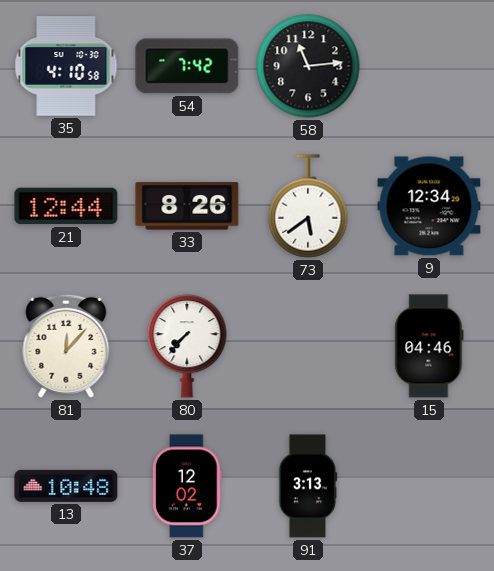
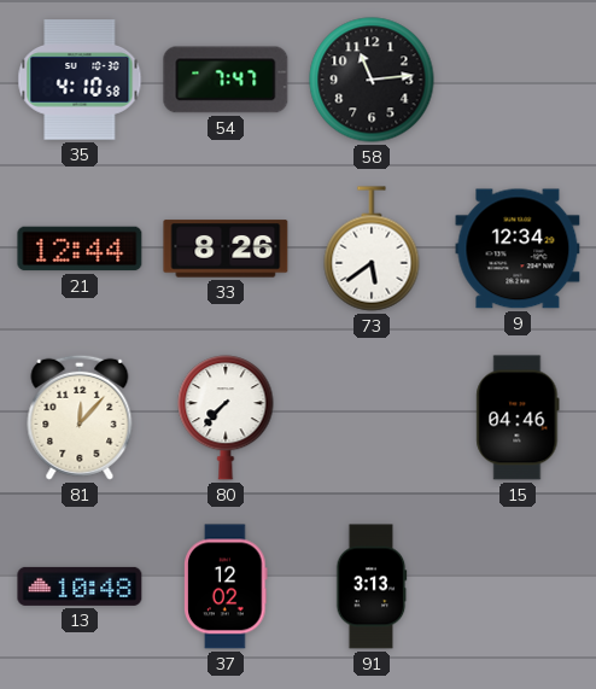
54: 7:42 -> 7:47
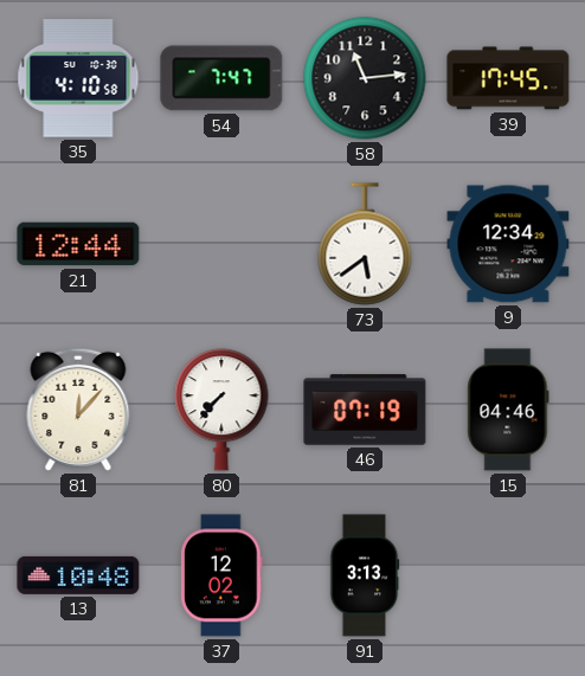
39: none -> 17:45
33: 8:26 -> none
46: none -> 07:19
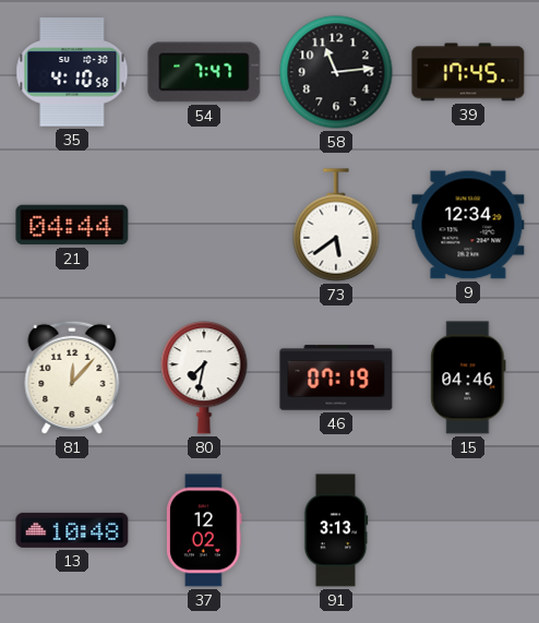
21: 12:44 -> 04:44
80: 7:37 -> 7:32
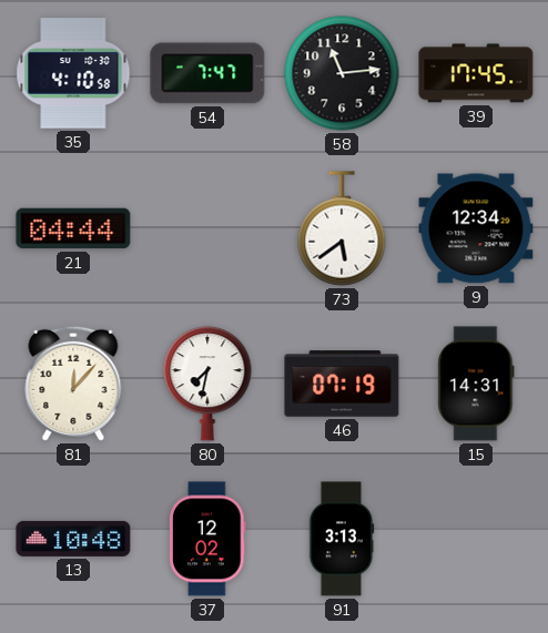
15: 04:46 -> 14:31
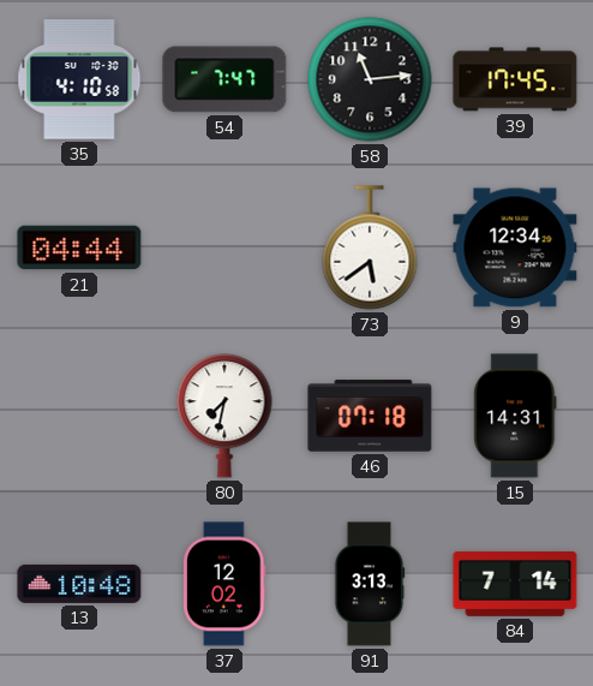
81: 12:07 -> none
46: 07:19 -> 07:18
84: none -> 7:14
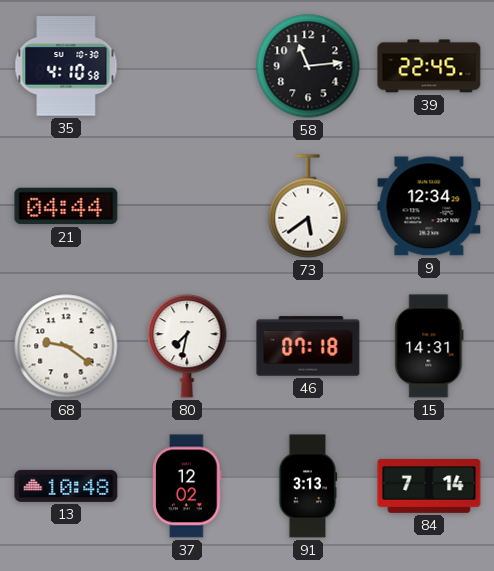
54: 7:47 -> none
39: 17:45 -> 22:45
68: none -> 9:21
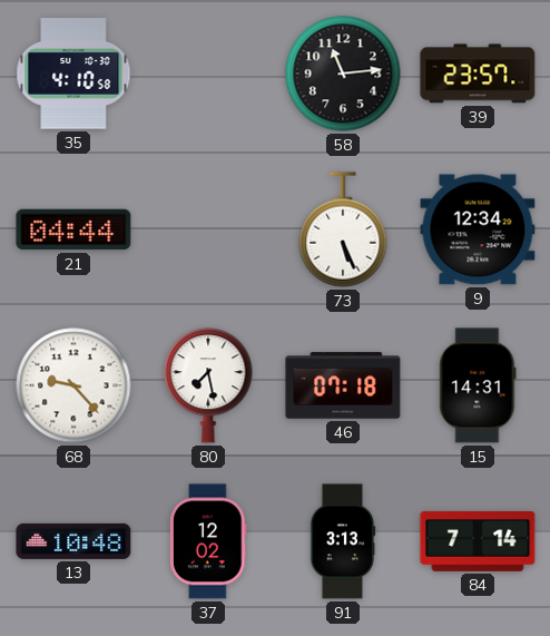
39: 22:45 -> 23:57
73: 5:39 -> 5:26
68: 9:21 -> 9:23
80: 7:32 -> 7:28
